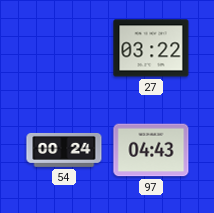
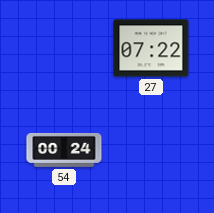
27: 03:22 -> 07:22
97: 04:43 -> none
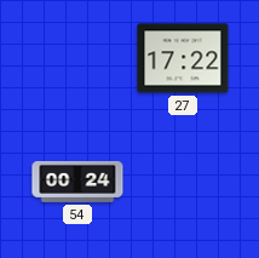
27: 07:22 -> 17:22
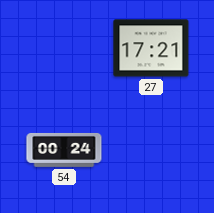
27: 17:22 -> 17:21
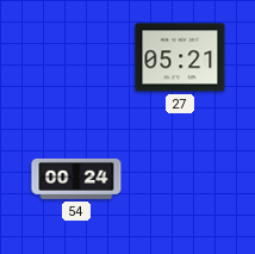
27: 17:21 -> 05:21
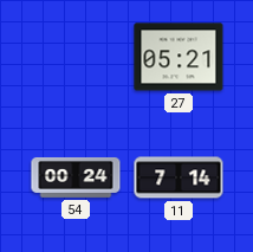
11: none -> 7:14
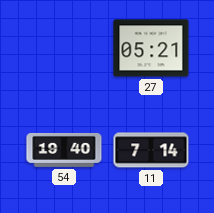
54: 00:24 -> 19:40
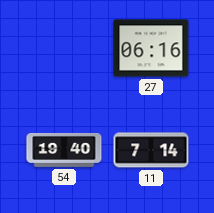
27: 05:21 -> 06:16
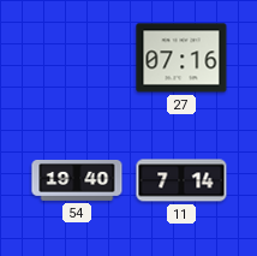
27: 06:16 -> 07:16
